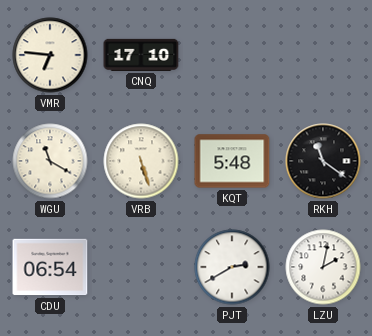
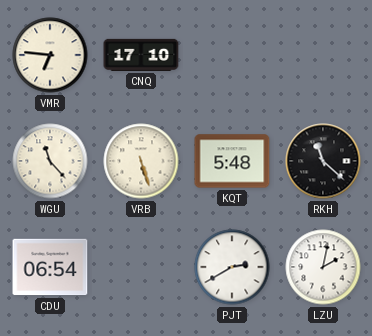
WGU: 11:20 -> 11:23
RKH: 11:21 -> 11:22
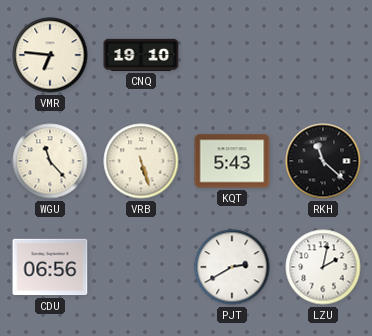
CNQ: 17:10 -> 19:10
KQT: 5:48 -> 5:43
CDU: 06:54 -> 06:56
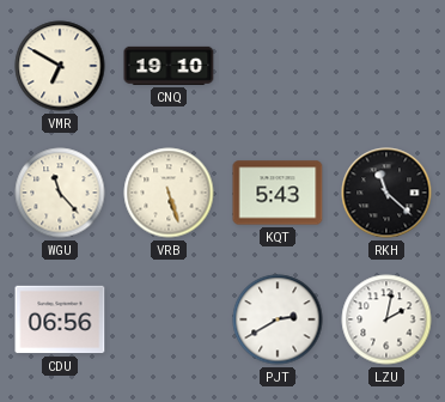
VMR: 6:46 -> 6:50
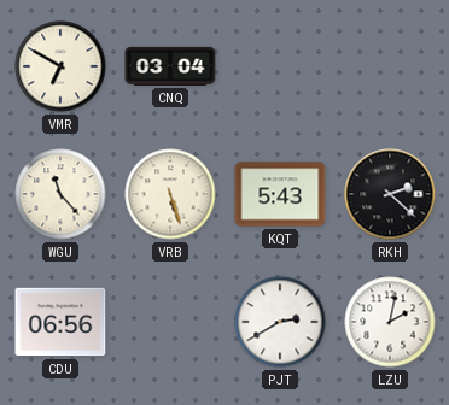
CNQ: 19:10 -> 03:04
RKH: 11:22 -> 2:22
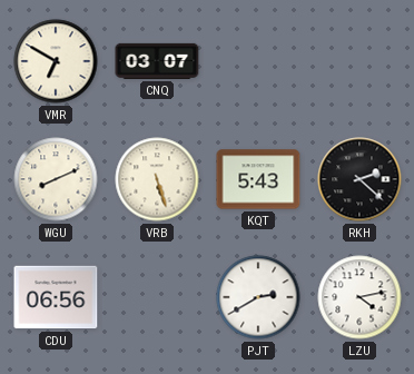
CNQ: 03:04 -> 03:07
WGU: 11:23 -> 8:11
LZU: 2:02 -> 4:13
